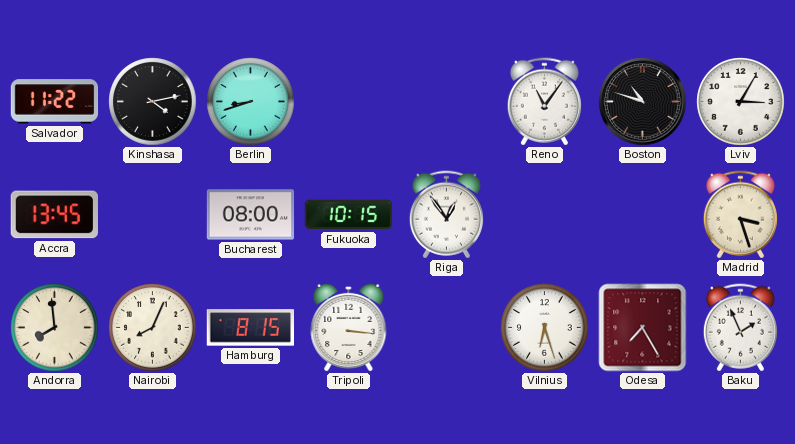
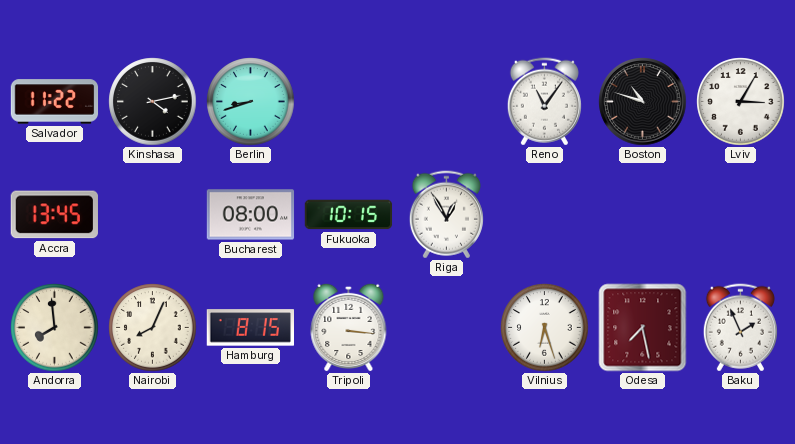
Riga: 12:54 -> 12:55
Madrid: 3:27 -> none
Odesa: 7:25 -> 7:28
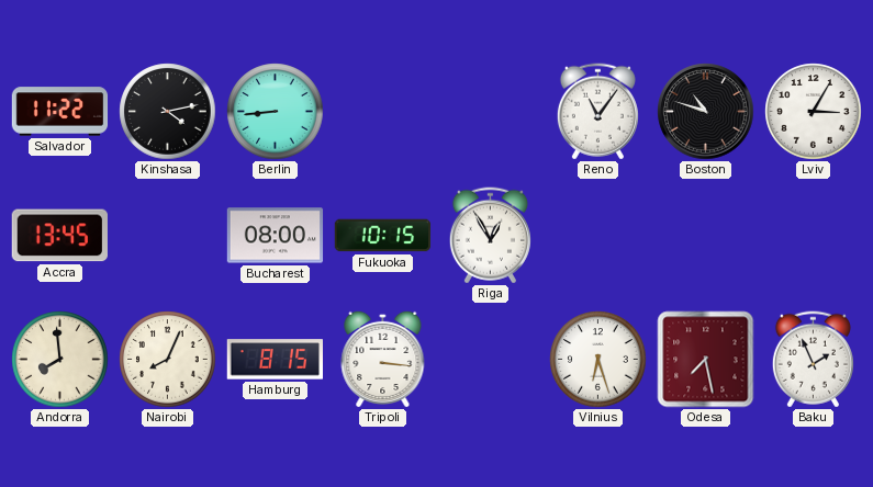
Berlin: 8:42 -> 8:44
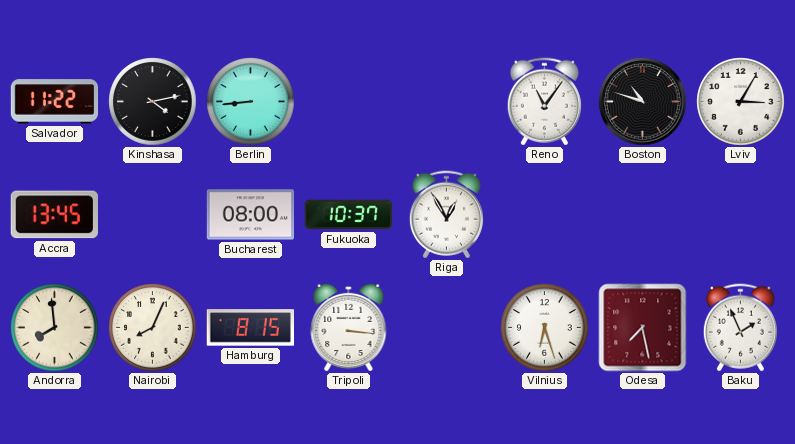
Fukuoka: 10:15 -> 10:37
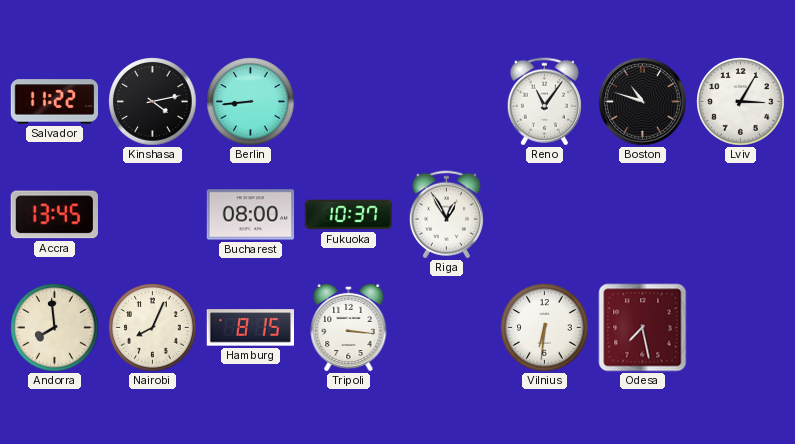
Vilnius: 6:27 -> 6:31
Baku: 1:56 -> none
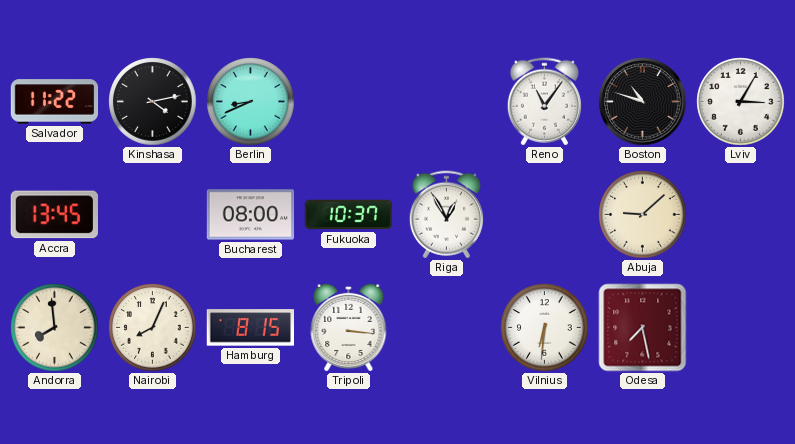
Berlin: 8:44 -> 8:41
Abuja: none -> 9:08
